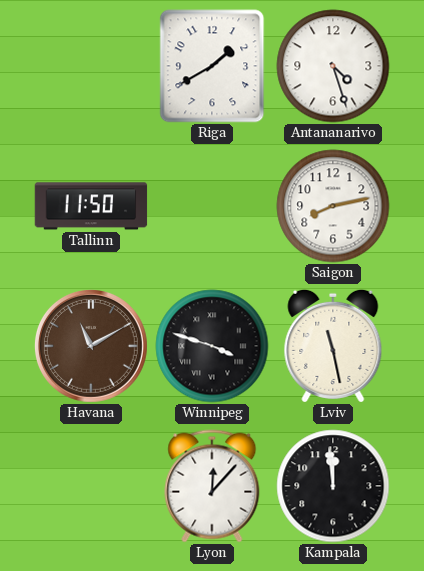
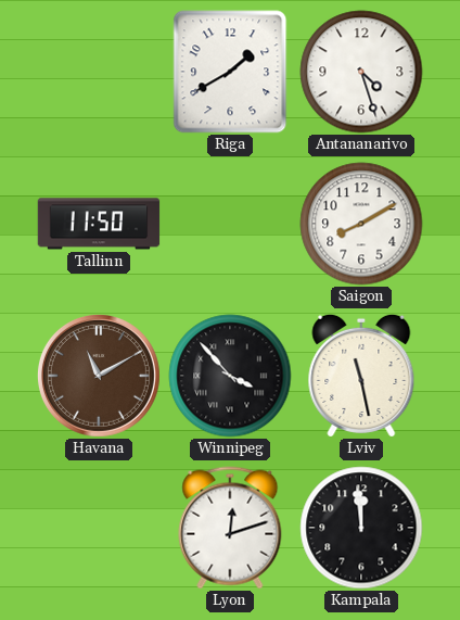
Saigon: 8:13 -> 8:10
Winnipeg: 3:48 -> 3:53
Lyon: 12:07 -> 12:12
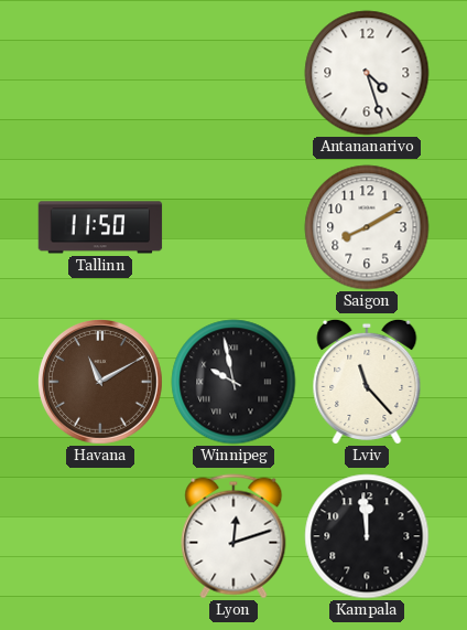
Riga: 1:40 -> none
Winnipeg: 3:53 -> 9:58
Lviv: 11:28 -> 11:23
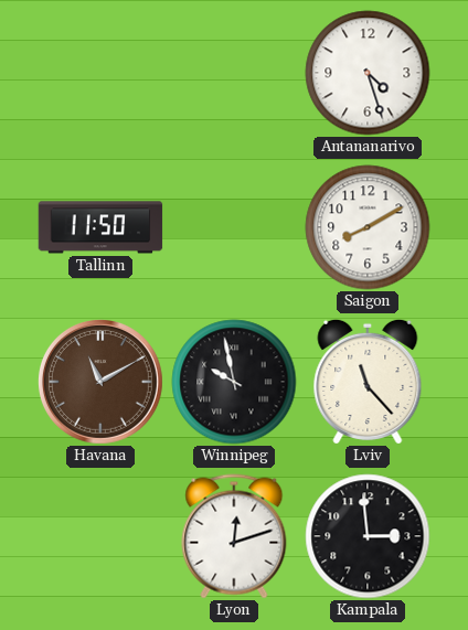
Kampala: 11:59 -> 2:59
